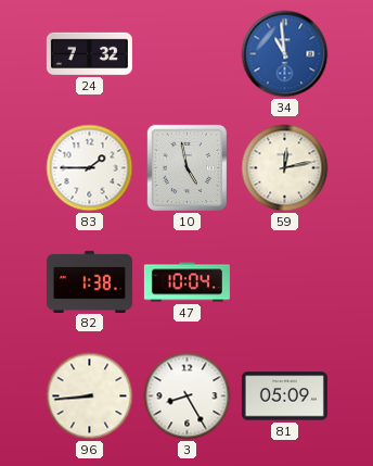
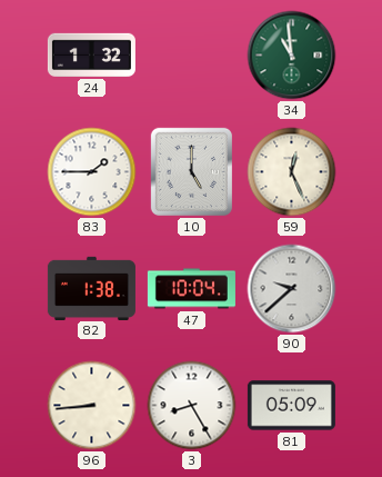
24: 7:32 -> 1:32
34 dial: blue -> green
10: 4:58 -> 5:00
59: 12:13 -> 12:26
90: none -> 9:38
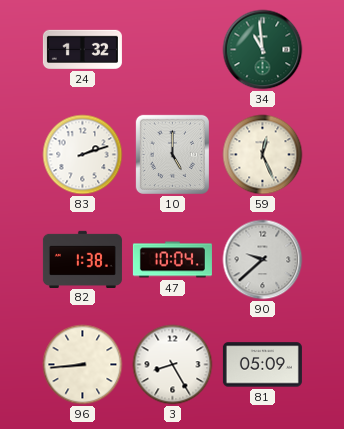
83: 1:45 -> 2:12
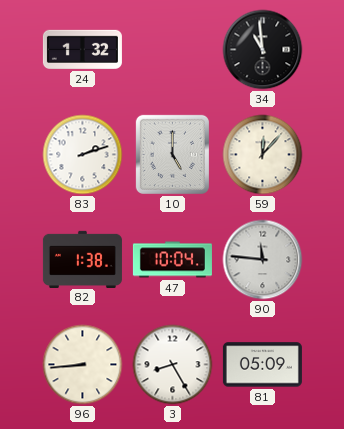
34 dial: green -> black
59: 12:26 -> 12:07
90: 9:38 -> 11:46
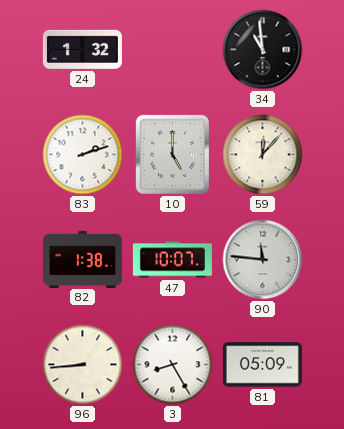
47: 10:04 -> 10:07
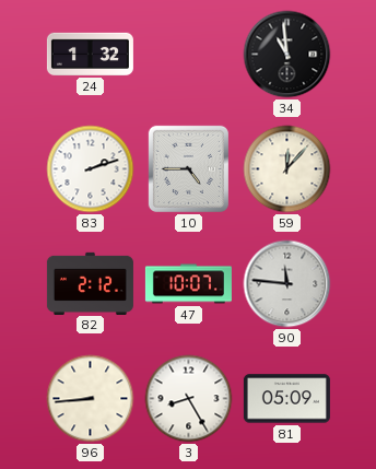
10: 5:00 -> 4:45
82: 1:38 -> 2:12
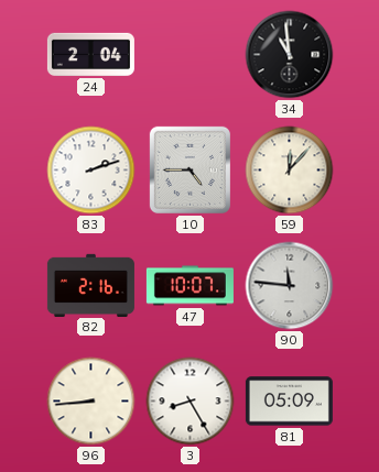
24: 1:32 -> 2:04
82: 2:12 -> 2:16
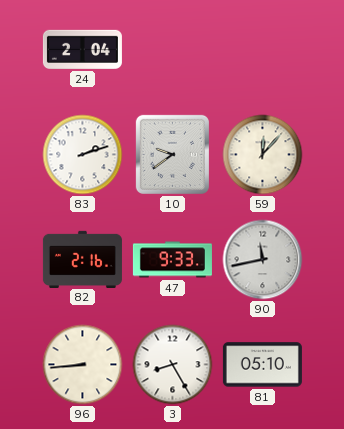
34: 10:59 -> none
10: 4:45 -> 9:39
47: 10:07 -> 9:33
90: 11:46 -> 11:43
81: 05:09 -> 05:10
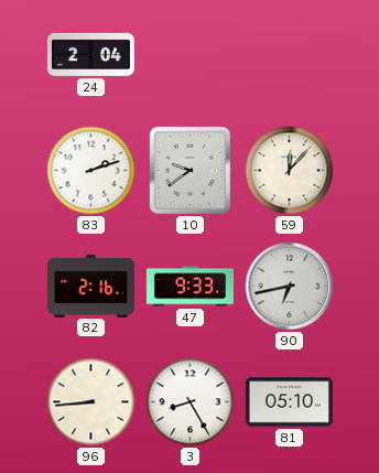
90: 11:43 -> 6:43
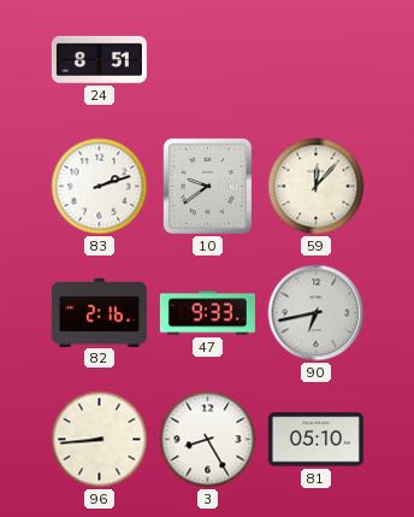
24: 2:04 -> 8:51
